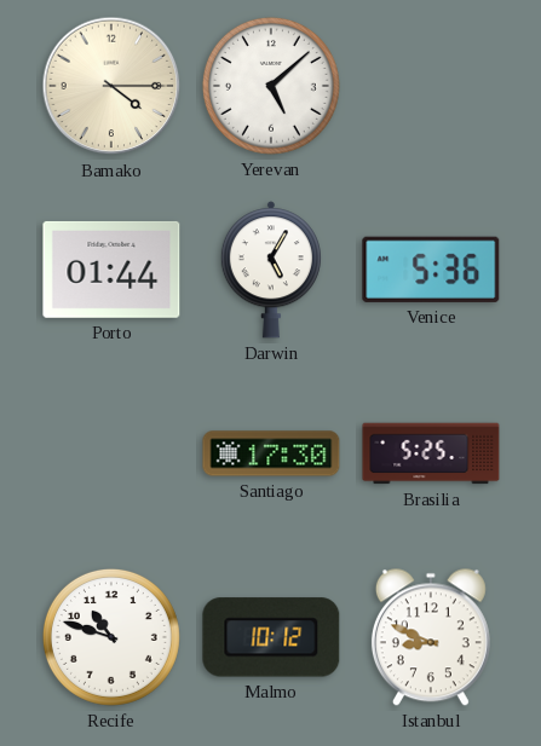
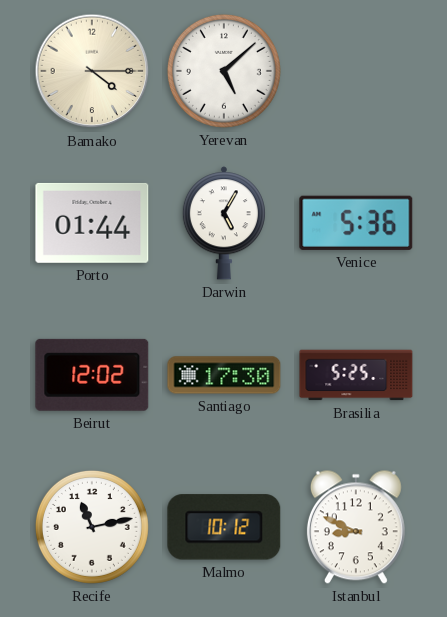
Beirut: none -> 12:02
Recife: 10:48 -> 11:13
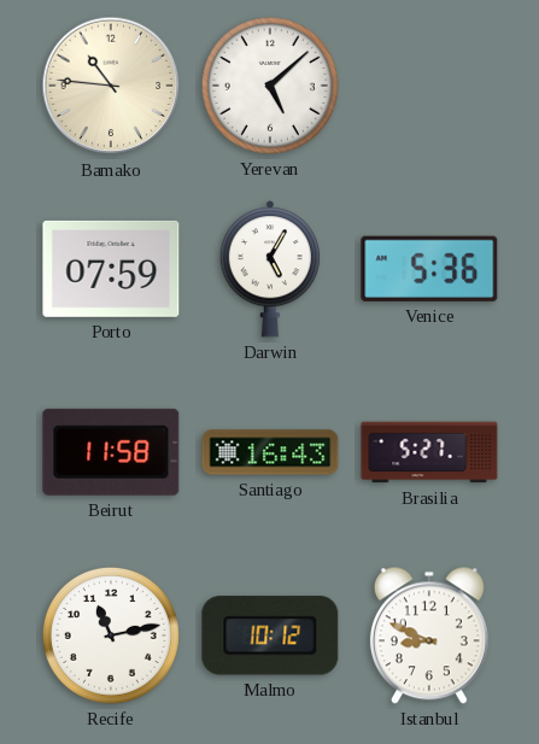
Bamako: 4:15 -> 10:46
Porto: 01:44 -> 07:59
Beirut: 12:02 -> 11:58
Santiago: 17:30 -> 16:43
Brasilia: 5:25 -> 5:27
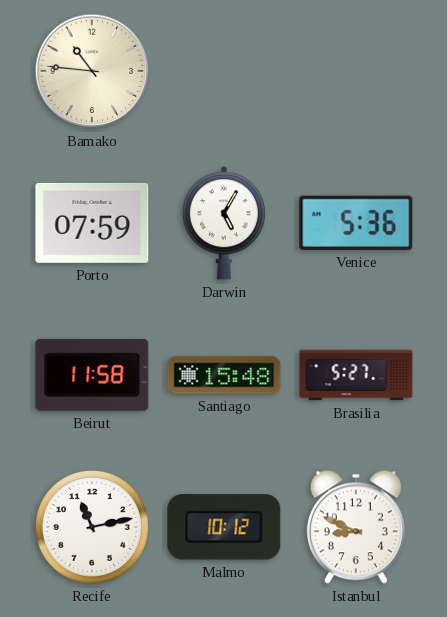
Yerevan: 5:08 -> none
Santiago: 16:43 -> 15:48
